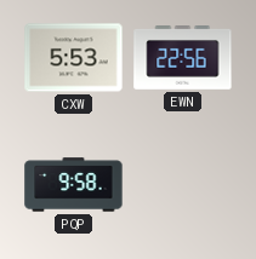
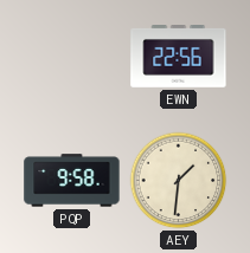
CXW: 5:53 -> none
AEY: none -> 1:31
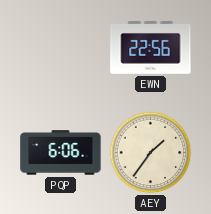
PQP: 9:58 -> 6:06
AEY: 1:31 -> 1:36
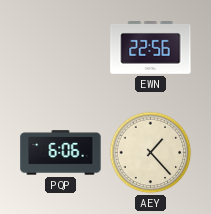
AEY: 1:36 -> 1:23
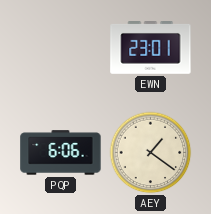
EWN: 22:56 -> 23:01
AEY: 1:23 -> 1:21
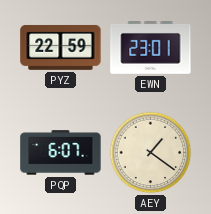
PYZ: none -> 22:59
PQP: 6:06 -> 6:07
